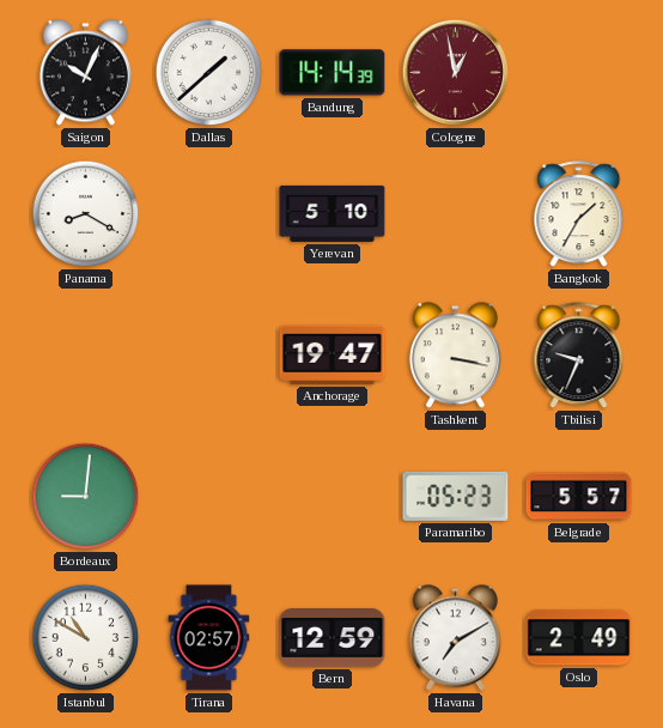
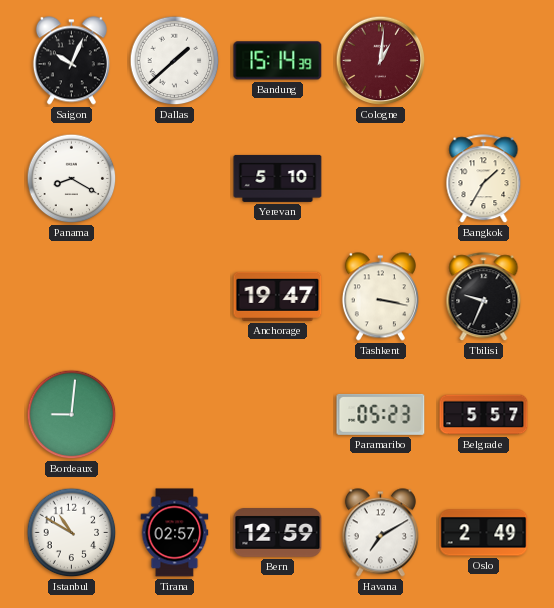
Bandung: 14:14 -> 15:14
Cologne: 12:58 -> 1:01
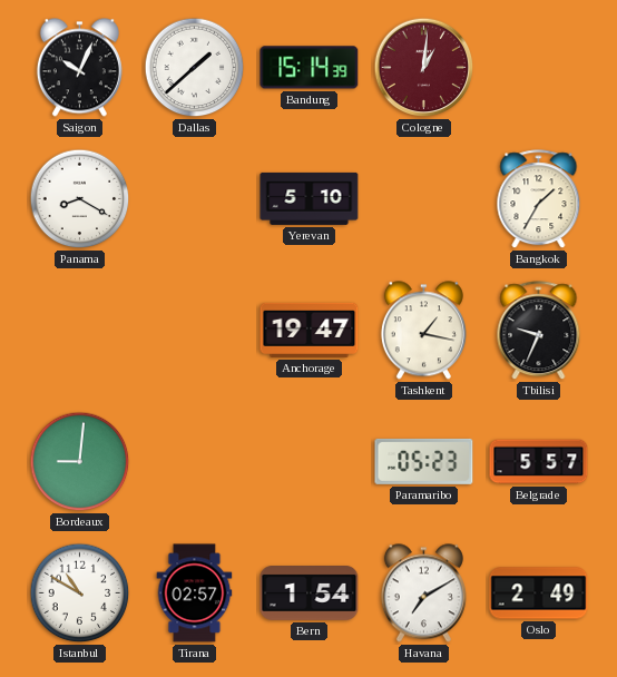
Tashkent: 3:17 -> 1:17
Bern: 12:59 -> 1:54
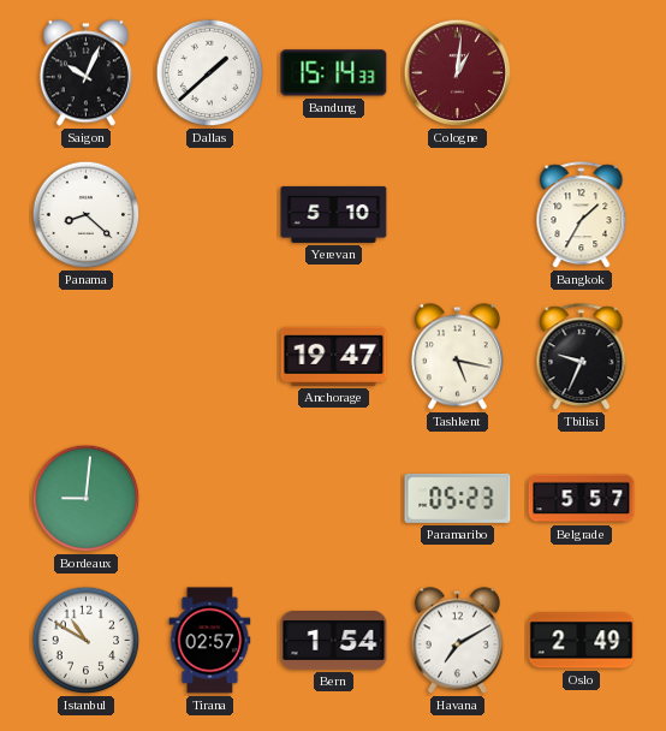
Bandung: 15:14:39 -> 15:14:33
Panama: 8:20 -> 8:22
Tashkent: 1:17 -> 5:17
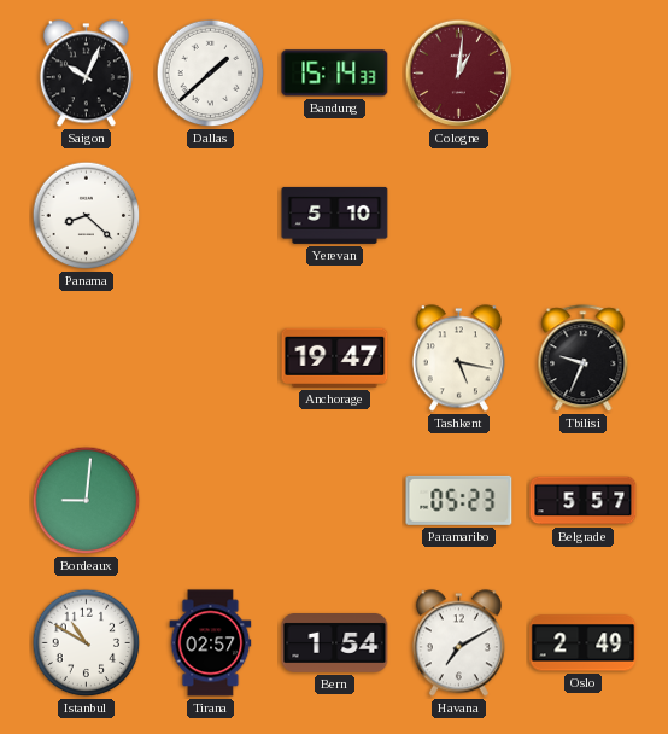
Bangkok: 1:35 -> none
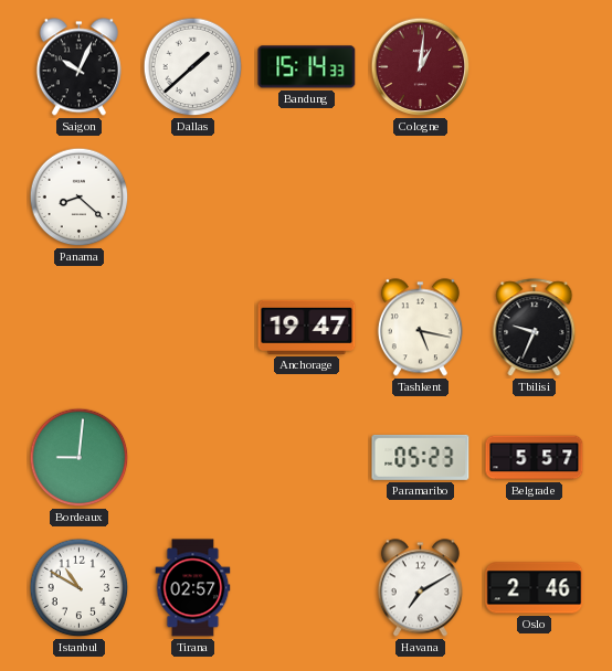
Yerevan: 5:10 -> none
Bern: 1:54 -> none
Oslo: 2:49 -> 2:46
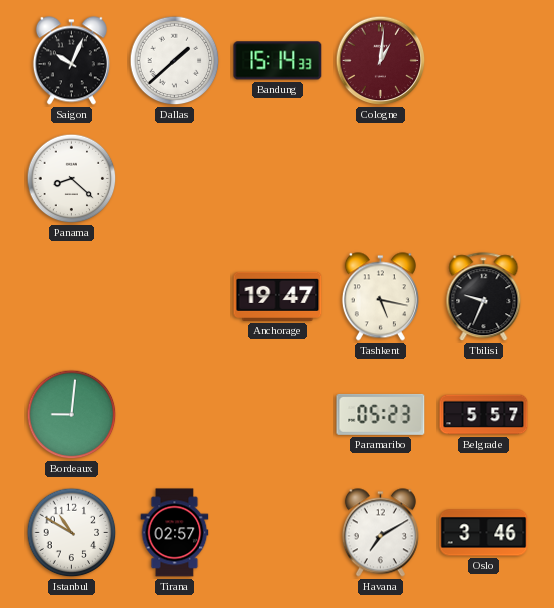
Oslo: 2:46 -> 3:46
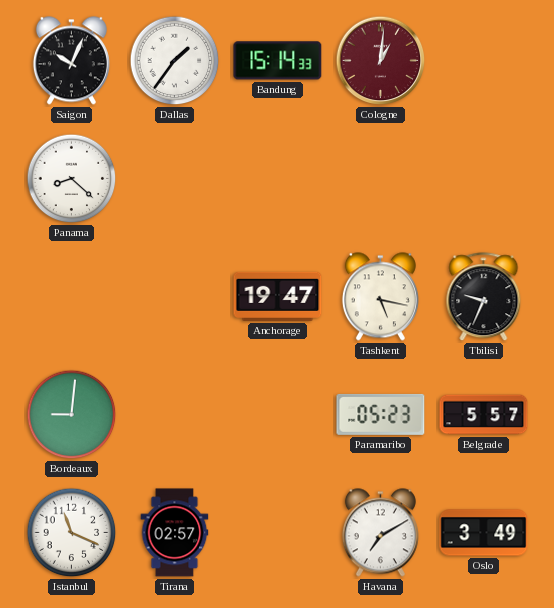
Dallas: 1:38 -> 1:36
Istanbul: 10:50 -> 11:19
Oslo: 3:46 -> 3:49
